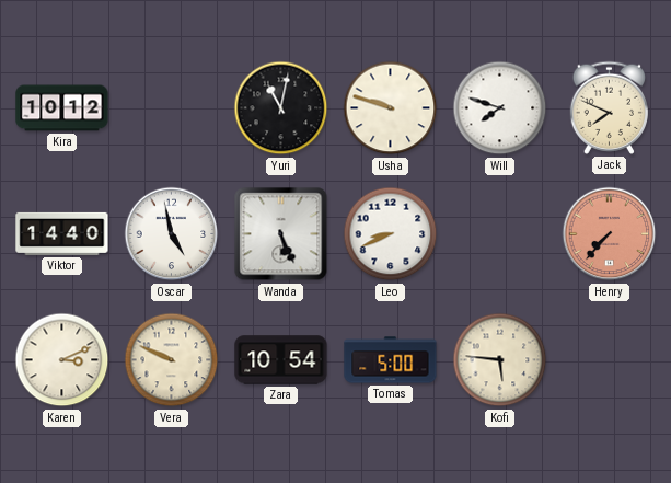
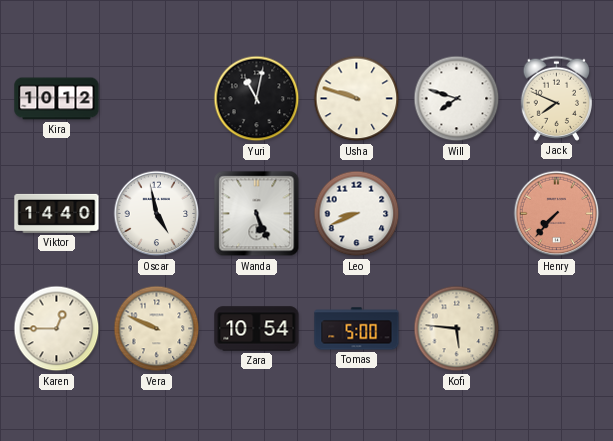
Karen: 3:11 -> 12:45
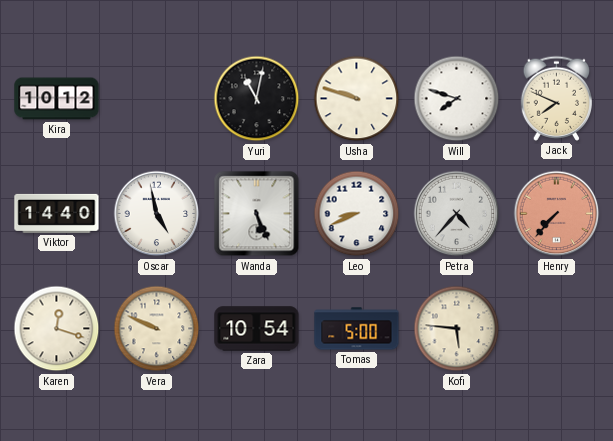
Petra: none -> 4:37
Karen: 12:45 -> 12:18
